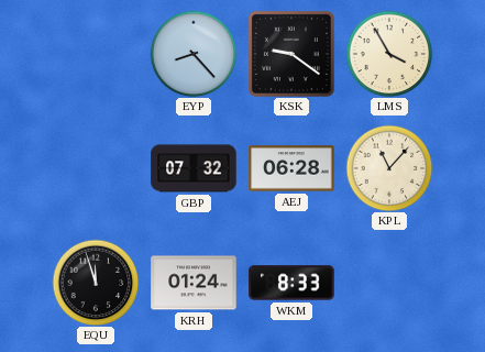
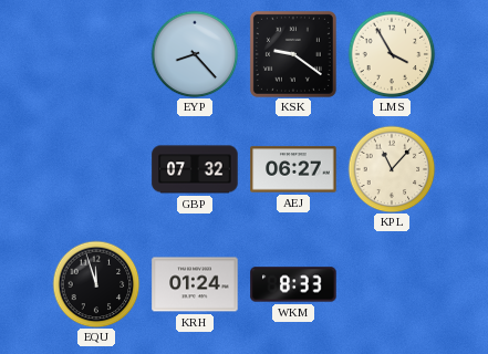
AEJ: 06:28 -> 06:27
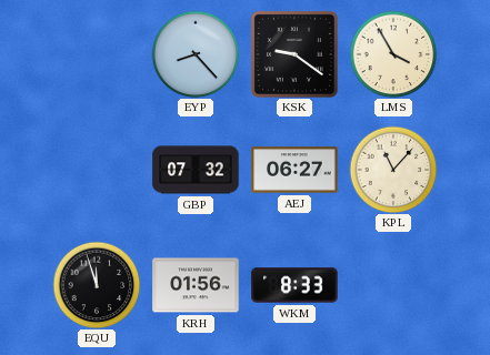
KRH: 01:24 -> 01:56
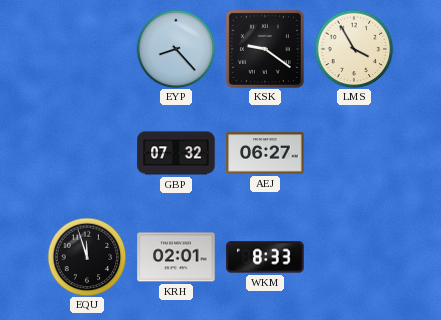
KPL: 11:07 -> none
KRH: 01:56 -> 02:01
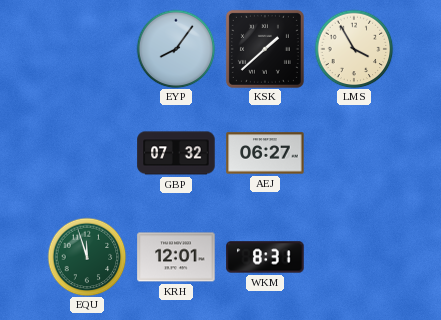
EYP: 8:23 -> 8:06
KSK: 9:21 -> 1:38
EQU dial: black -> green
KRH: 02:01 -> 12:01
WKM: 8:33 -> 8:31
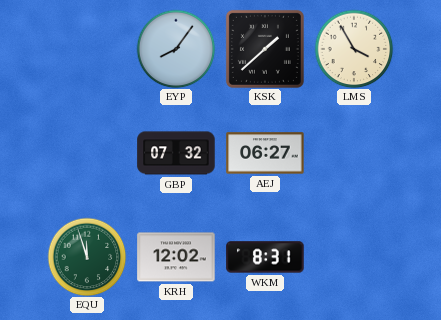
KRH: 12:01 -> 12:02
